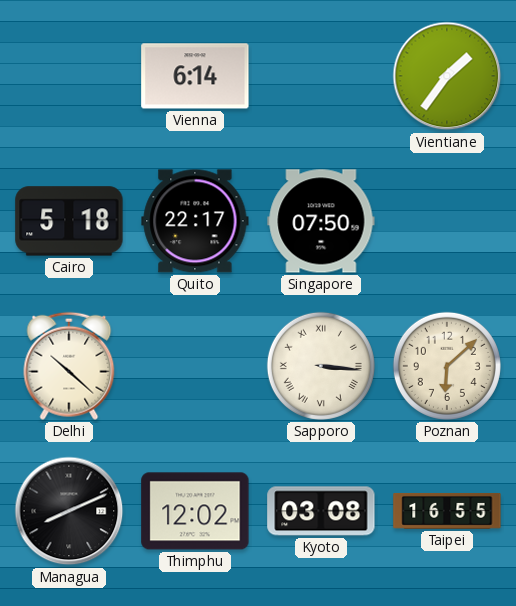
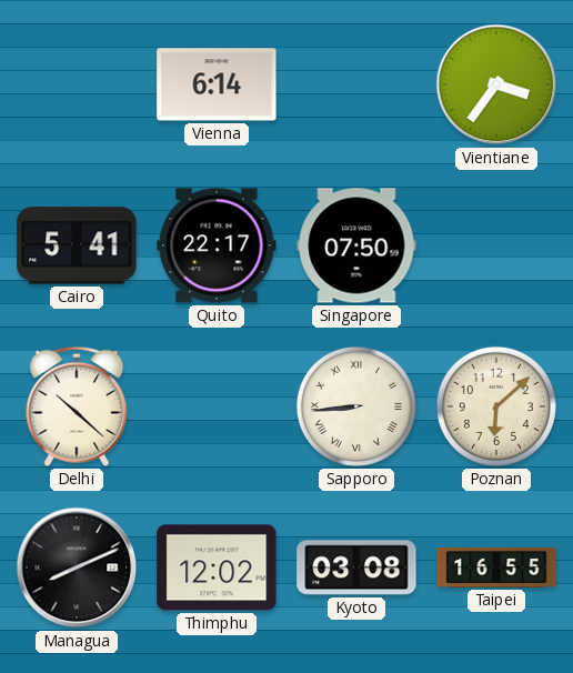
Vientiane: 1:36 -> 3:36
Cairo: 5:18 -> 5:41
Sapporo: 3:16 -> 8:44
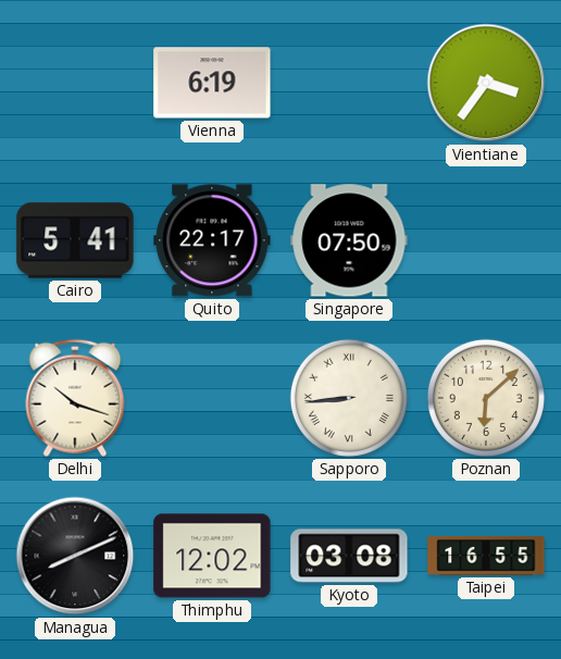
Vienna: 6:14 -> 6:19
Delhi: 10:22 -> 10:18
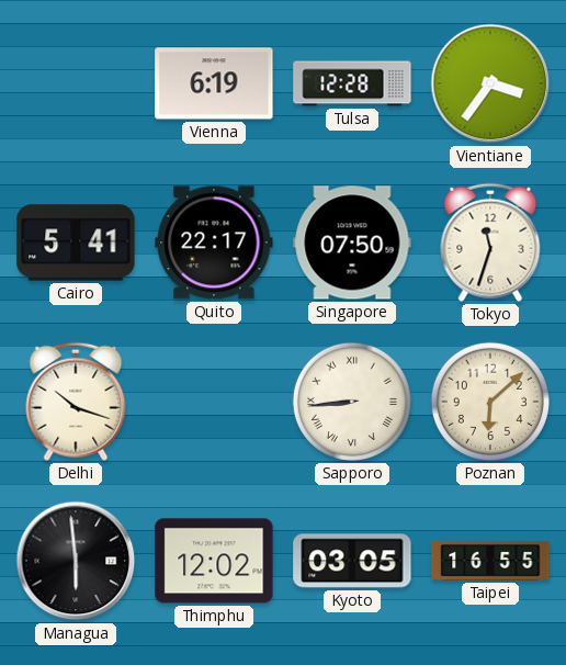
Tulsa: none -> 12:28
Tokyo: none -> 11:33
Managua: 8:11 -> 5:59
Kyoto: 03:08 -> 03:05
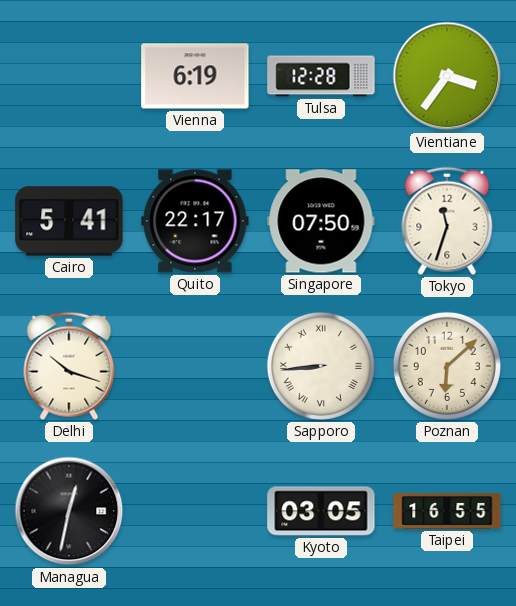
Managua: 5:59 -> 12:32
Thimphu: 12:02 -> none
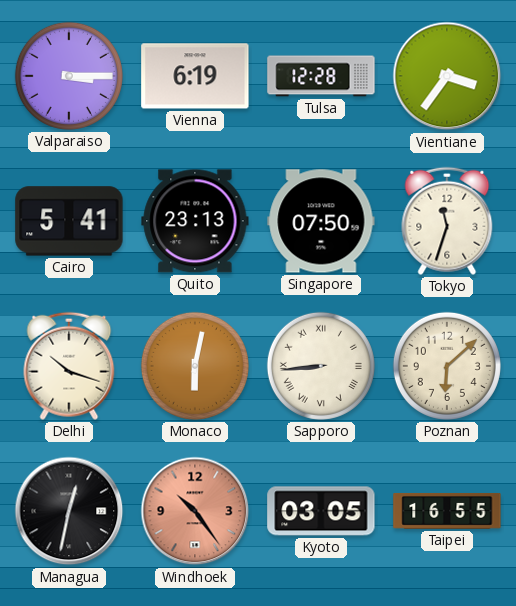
Valparaiso: none -> 3:15
Quito: 22:17 -> 23:13
Monaco: none -> 6:02
Windhoek: none -> 10:24
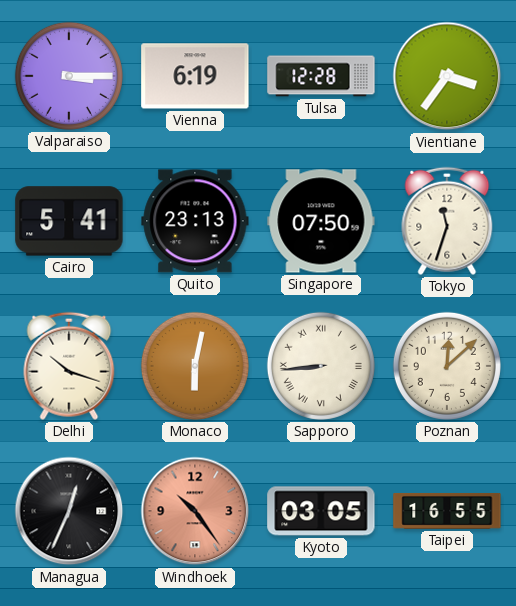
Poznan: 6:08 -> 12:08
Managua: 12:32 -> 12:34
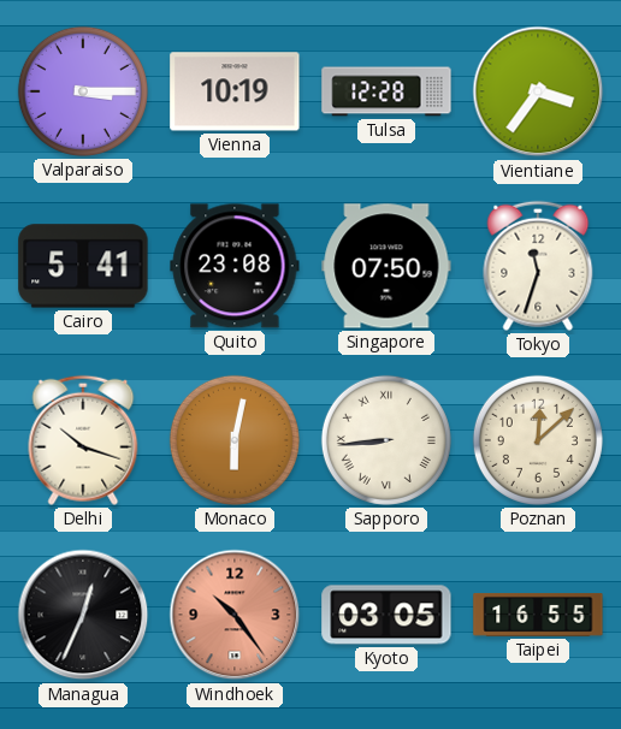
Vienna: 6:19 -> 10:19
Quito: 23:13 -> 23:08
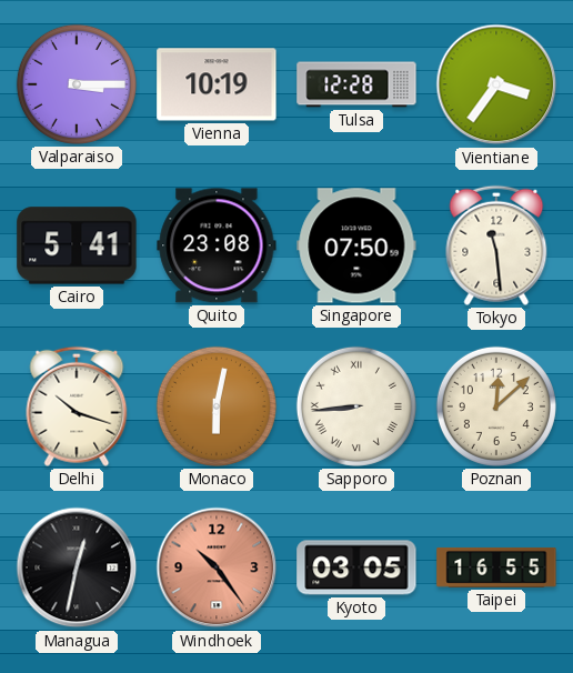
Tokyo: 11:33 -> 11:29
Managua: 12:34 -> 12:32
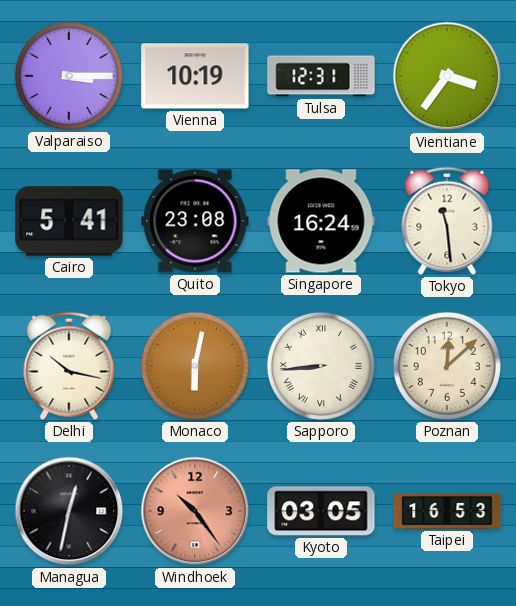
Tulsa: 12:28 -> 12:31
Singapore: 07:50 -> 16:24
Delhi: 10:18 -> 10:17
Taipei: 16:55 -> 16:53
